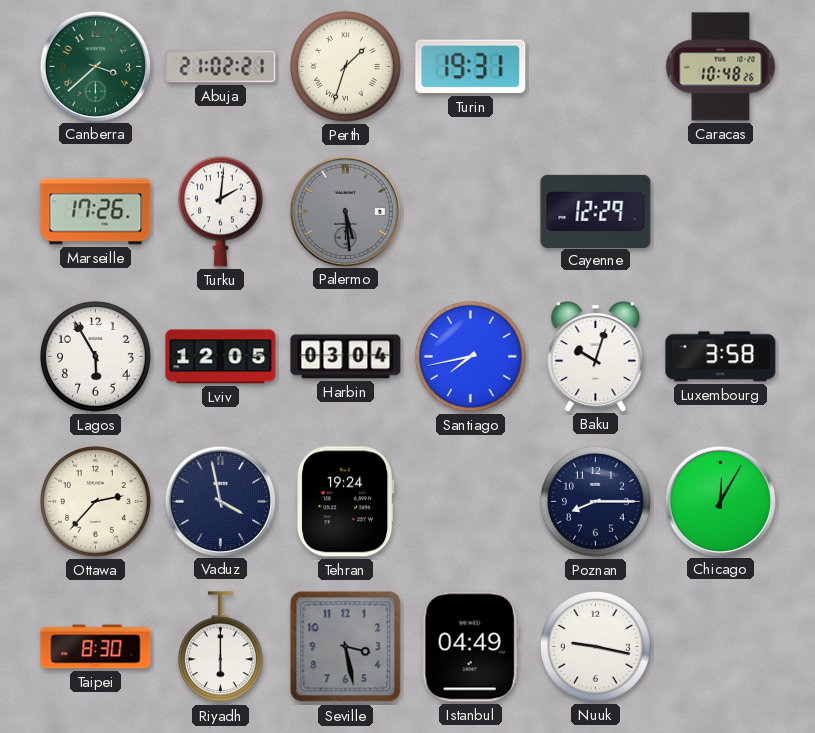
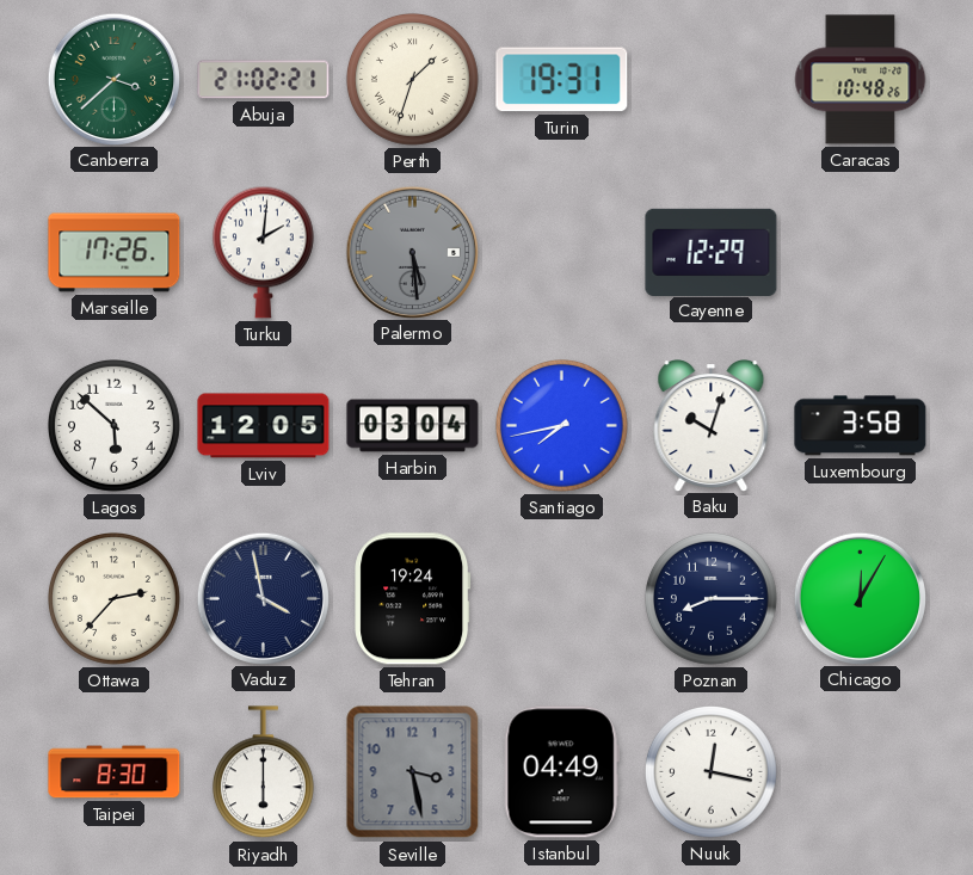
Lagos: 5:55 -> 5:52
Nuuk: 9:17 -> 12:17
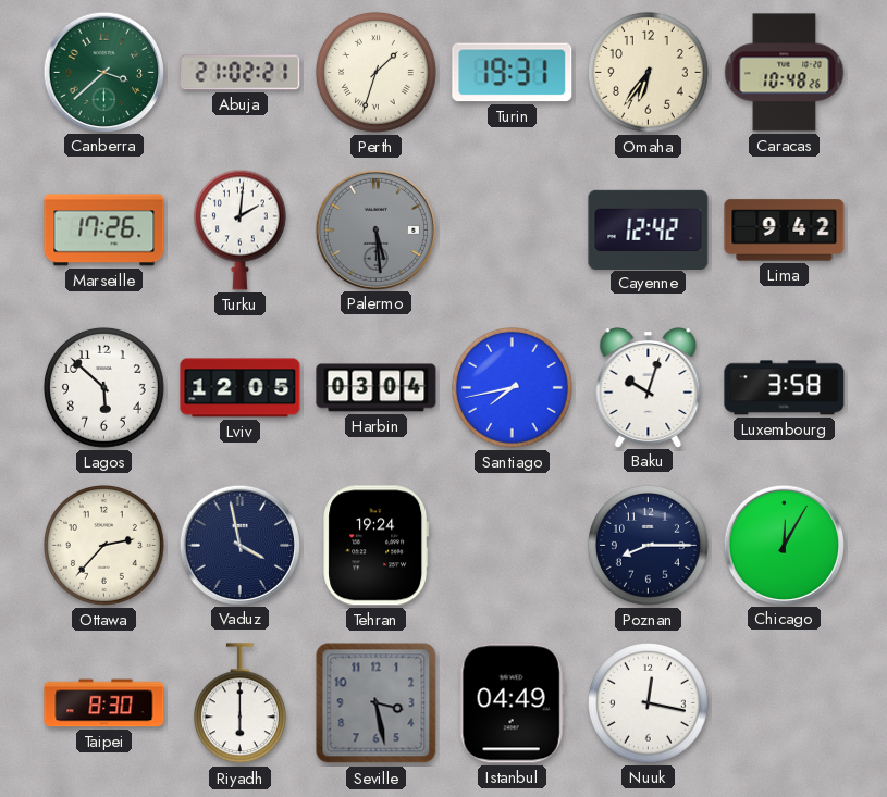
Omaha: none -> 6:36
Cayenne: 12:29 -> 12:42
Lima: none -> 9:42
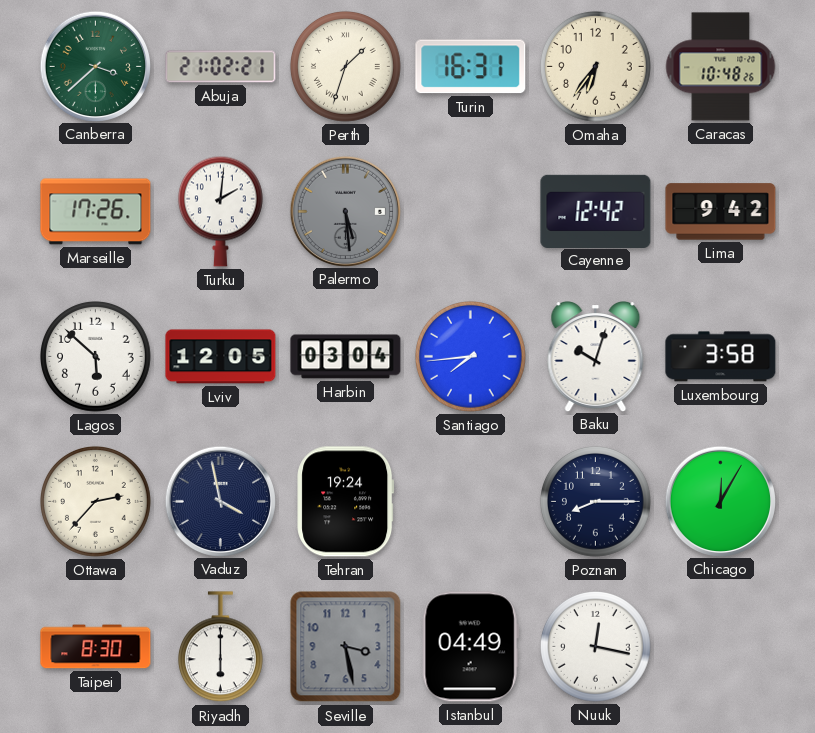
Turin: 19:31 -> 16:31
Santiago: 7:43 -> 7:44
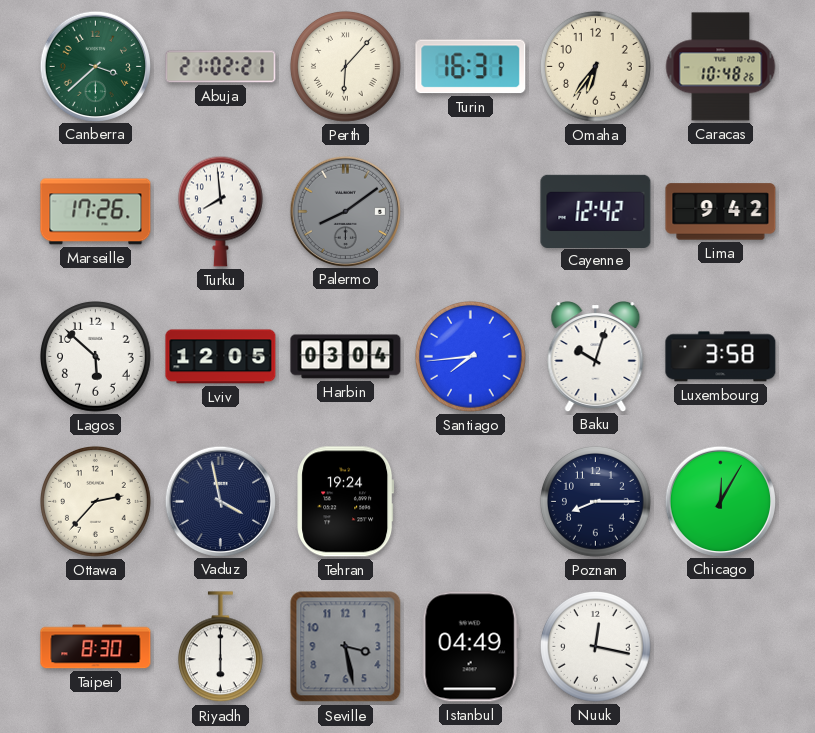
Perth: 1:33 -> 6:07
Turku: 2:01 -> 7:59
Palermo: 5:29 -> 8:09
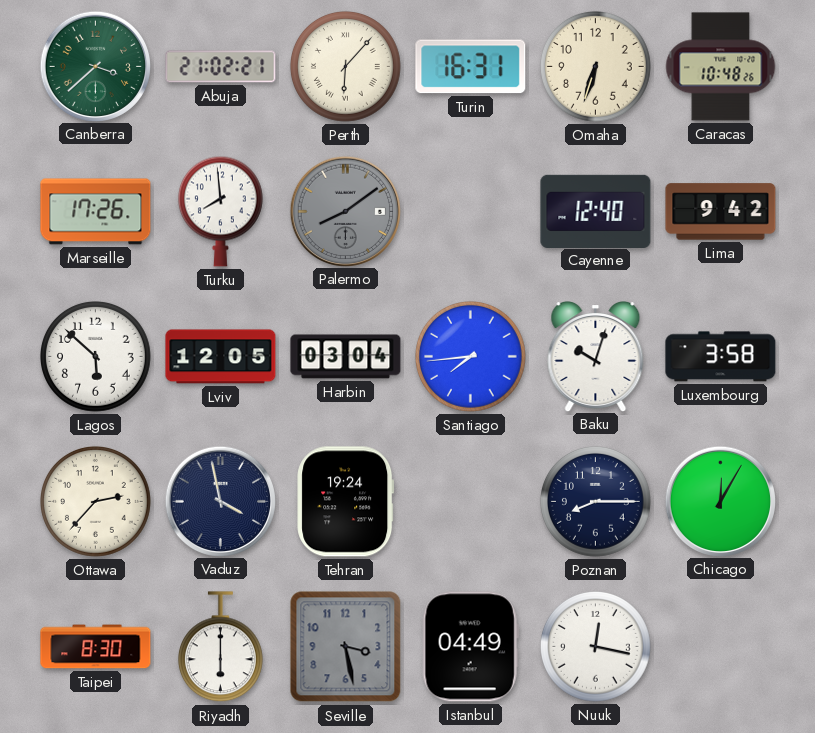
Omaha: 6:36 -> 6:33
Cayenne: 12:42 -> 12:40
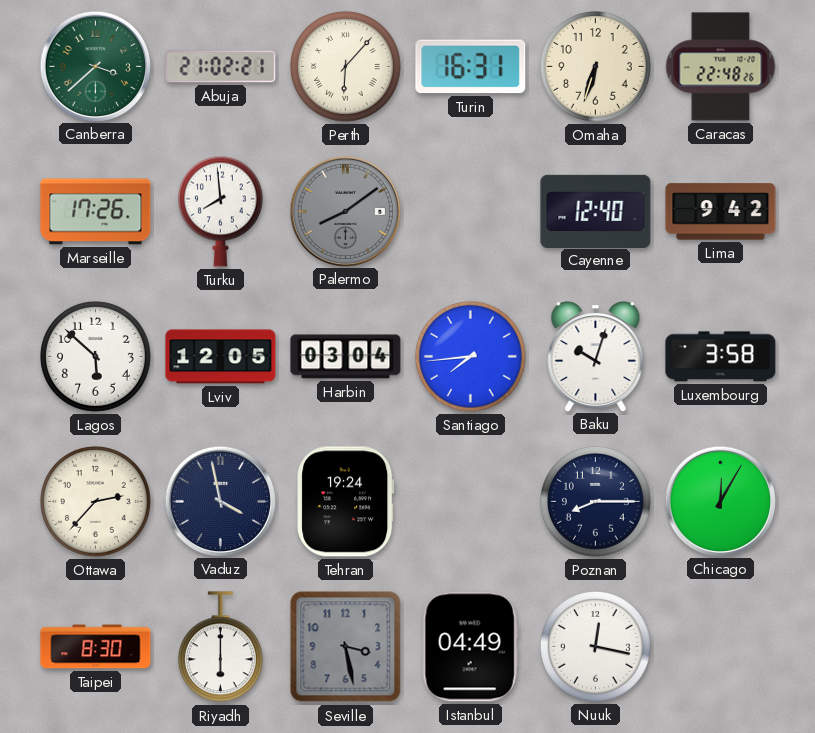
Caracas: 10:48 -> 22:48
